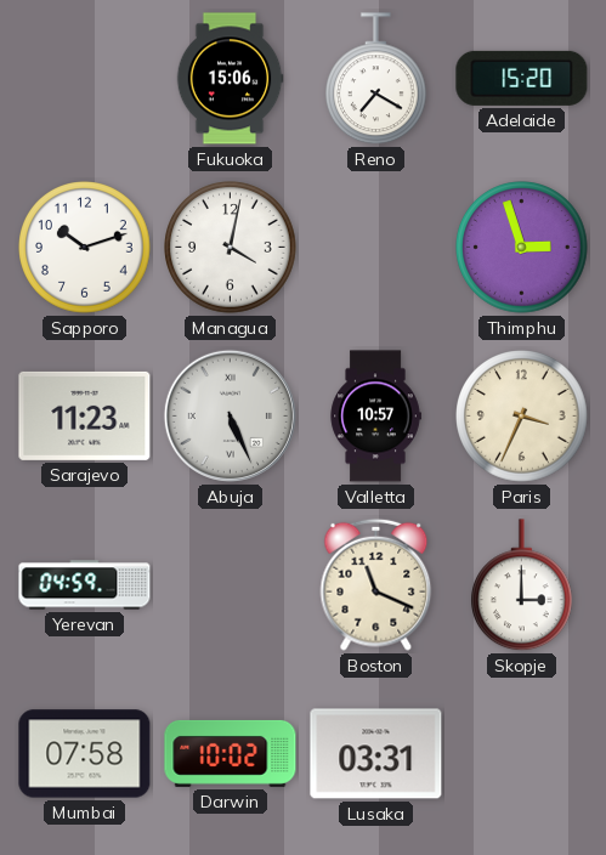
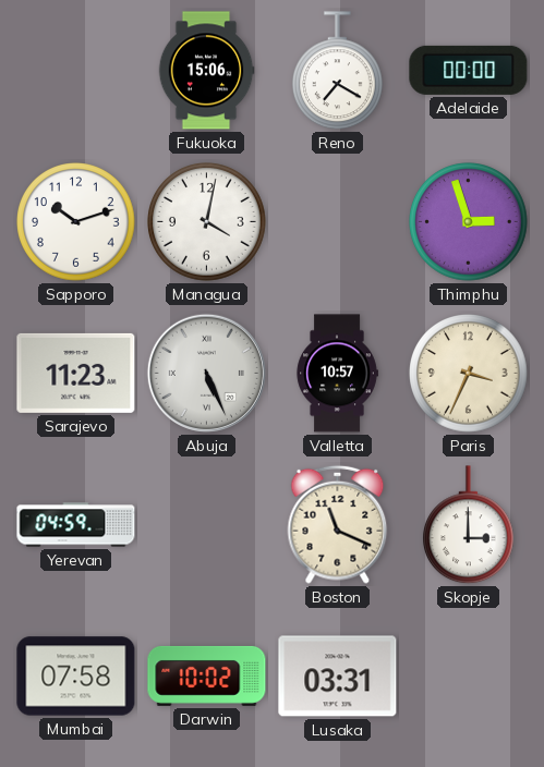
Adelaide: 15:20 -> 00:00
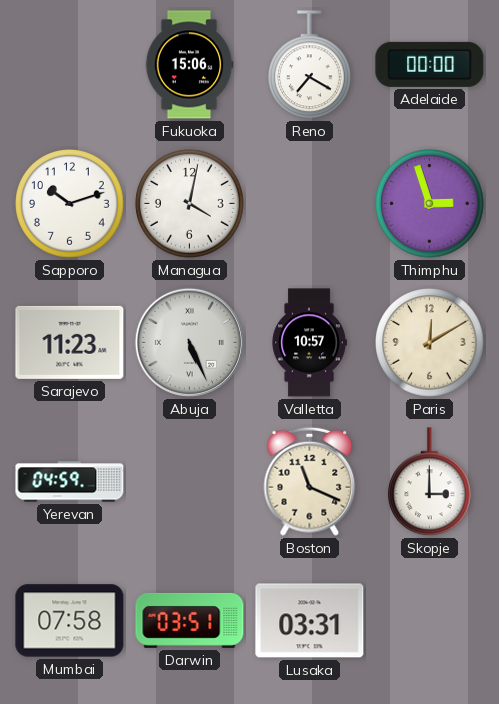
Paris: 3:34 -> 12:10
Darwin: 10:02 -> 03:51
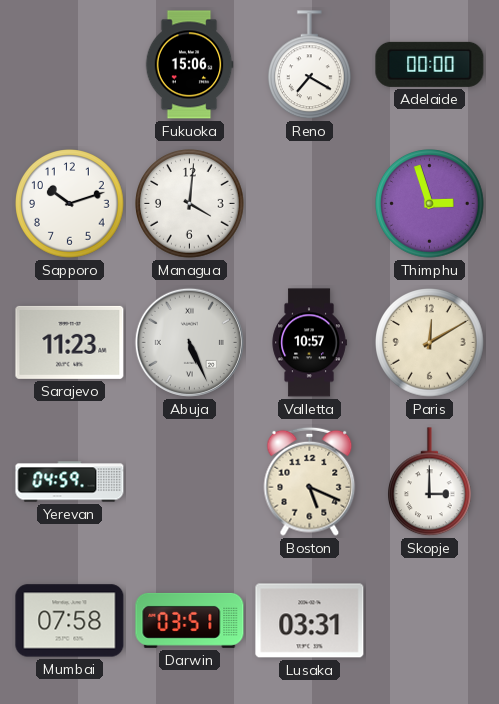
Managua: 4:02 -> 4:01
Boston: 11:19 -> 5:19
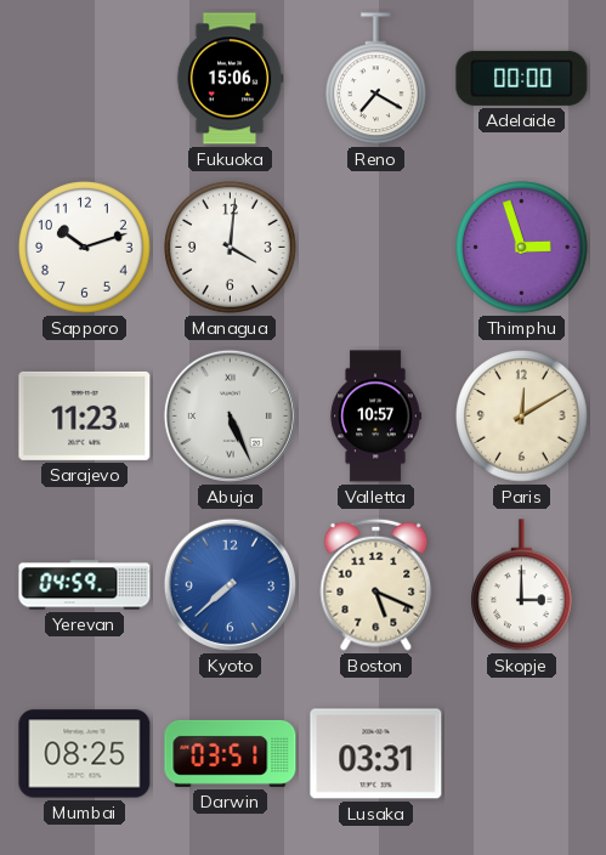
Kyoto: none -> 7:38
Mumbai: 07:58 -> 08:25
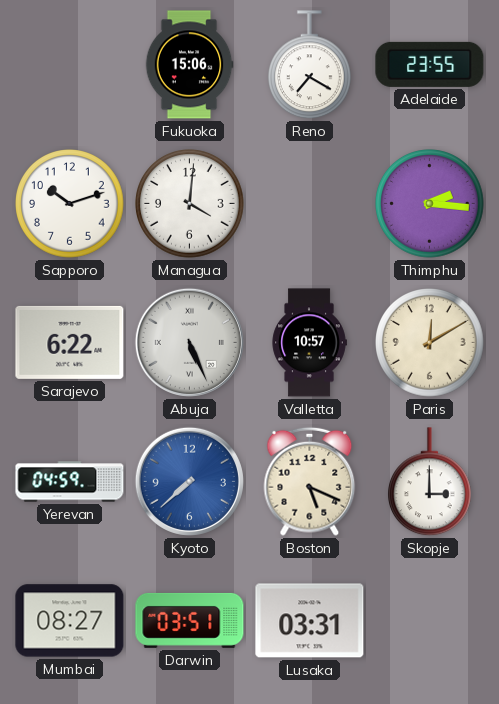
Adelaide: 00:00 -> 23:55
Thimphu: 2:57 -> 2:16
Sarajevo: 11:23 -> 6:22
Mumbai: 08:25 -> 08:27
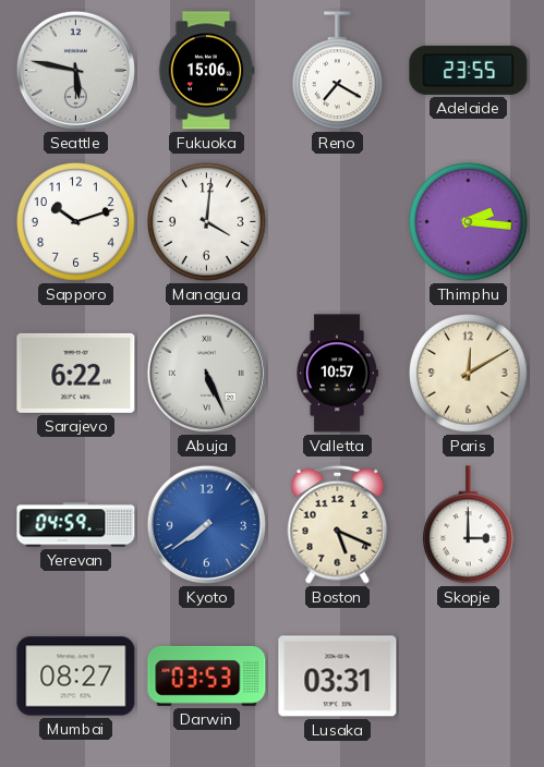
Seattle: none -> 5:47
Kyoto: 7:38 -> 7:39
Darwin: 03:51 -> 03:53
